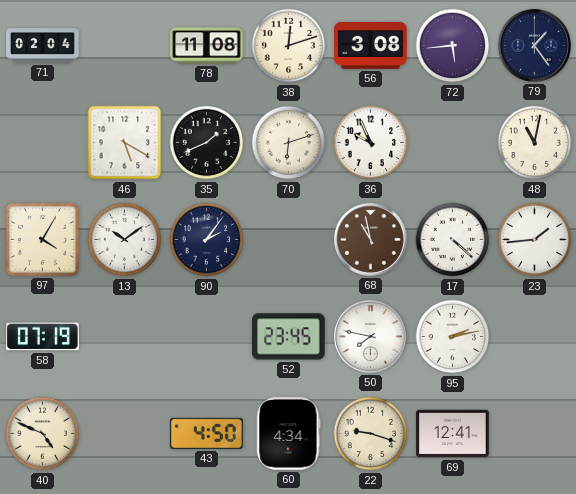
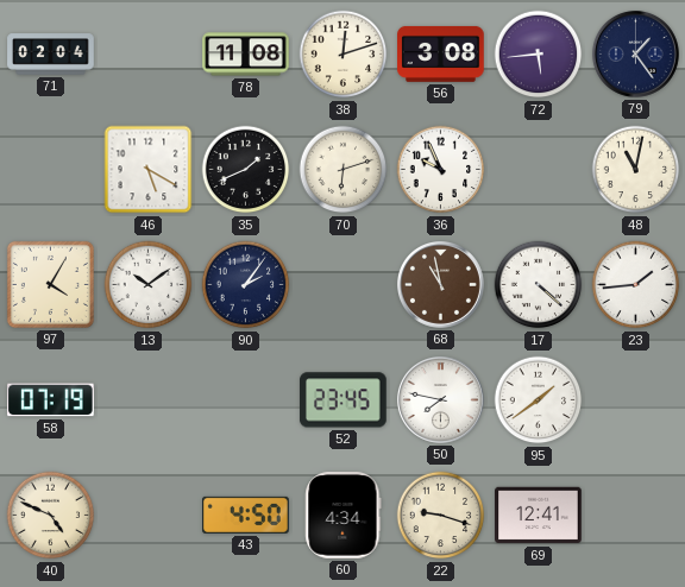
95: 2:13 -> 1:39
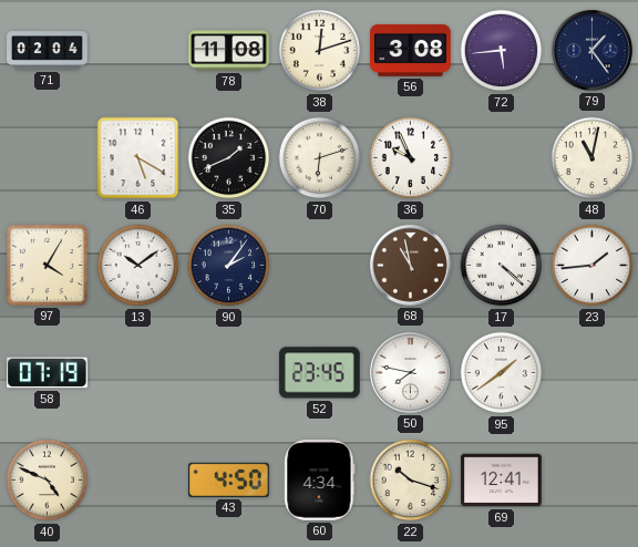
22: 9:18 -> 10:18
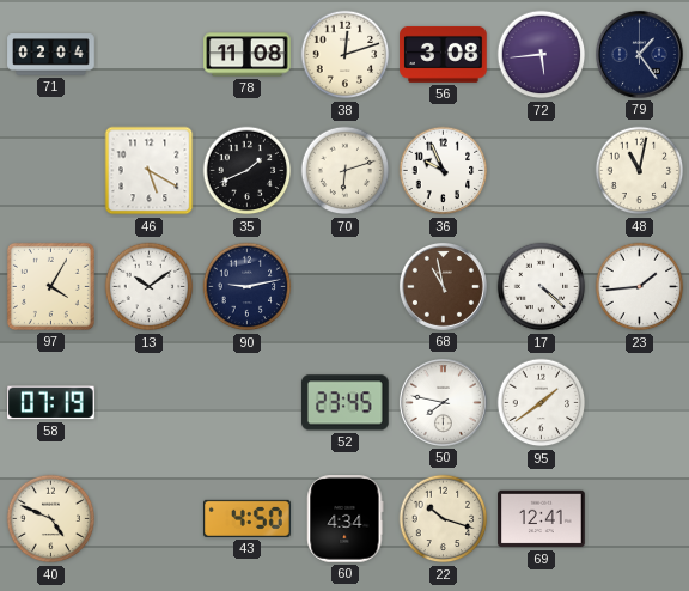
90: 2:06 -> 9:13
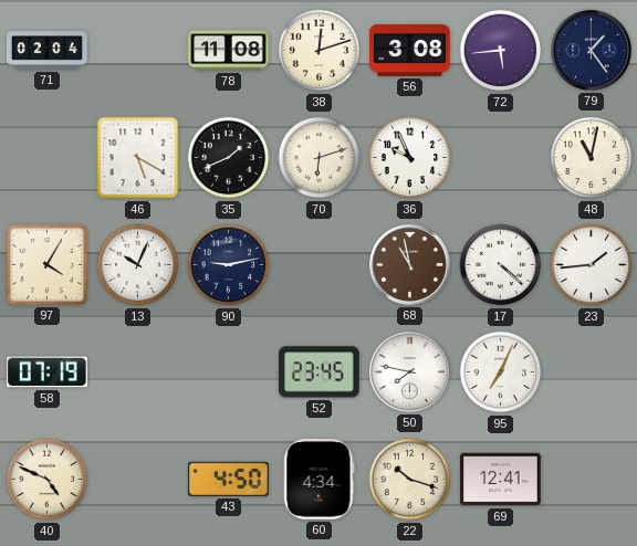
13: 10:09 -> 10:04
95: 1:39 -> 7:04
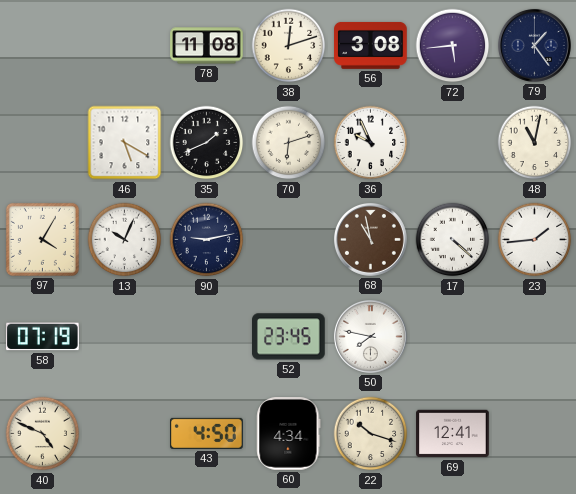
71: 02:04 -> none
95: 7:04 -> none
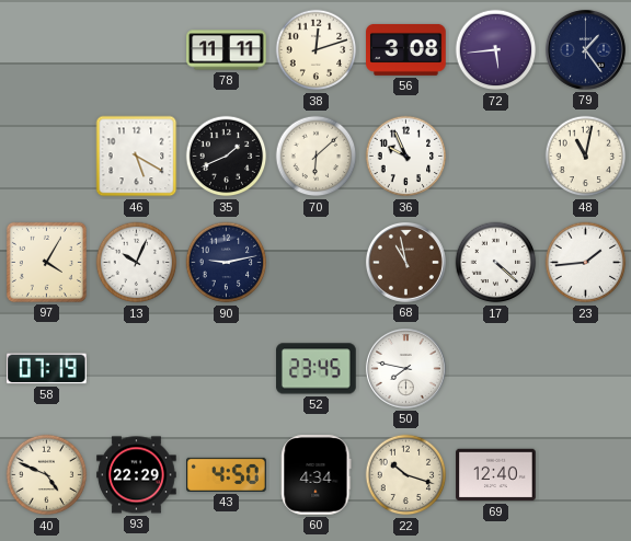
78: 11:08 -> 11:11
70: 6:12 -> 6:08
93: none -> 22:29
69: 12:41 -> 12:40
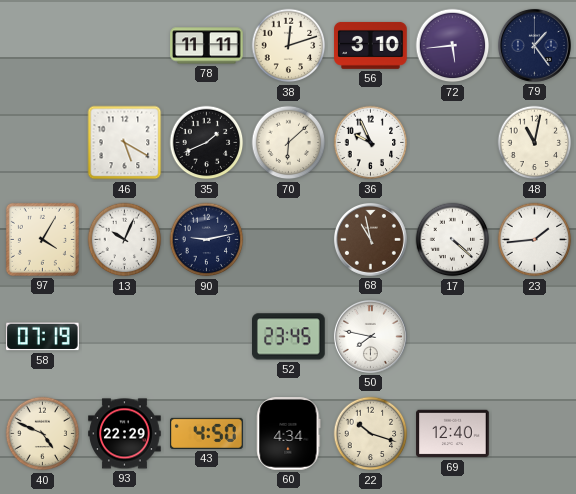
56: 3:08 -> 3:10
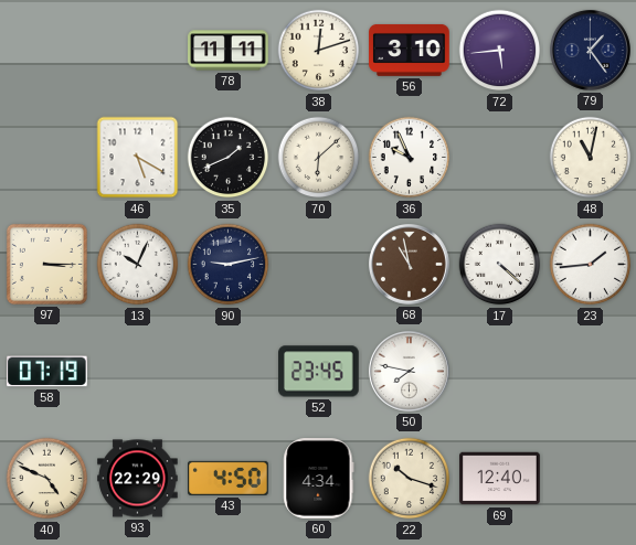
97: 4:05 -> 3:15
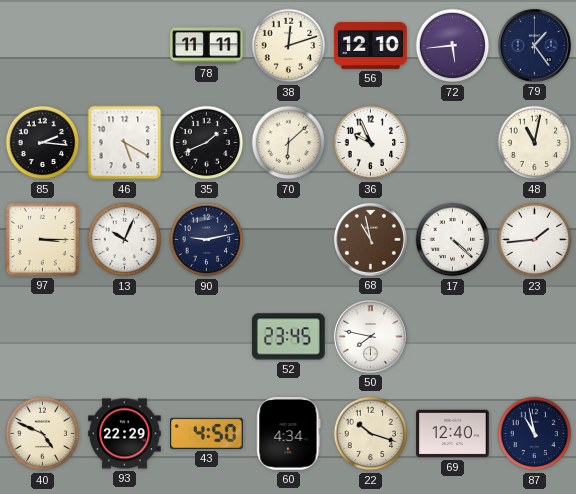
56: 3:10 -> 12:10
85: none -> 2:16
58: 07:19 -> none
87: none -> 10:58
